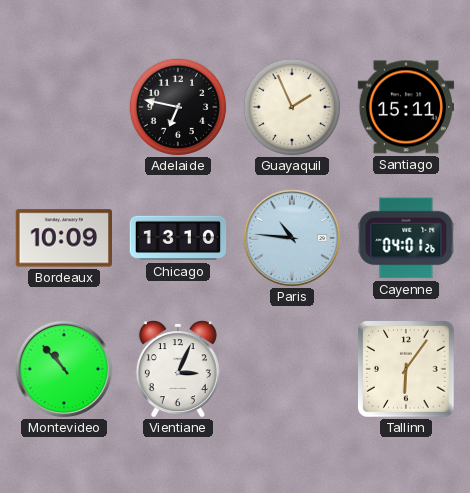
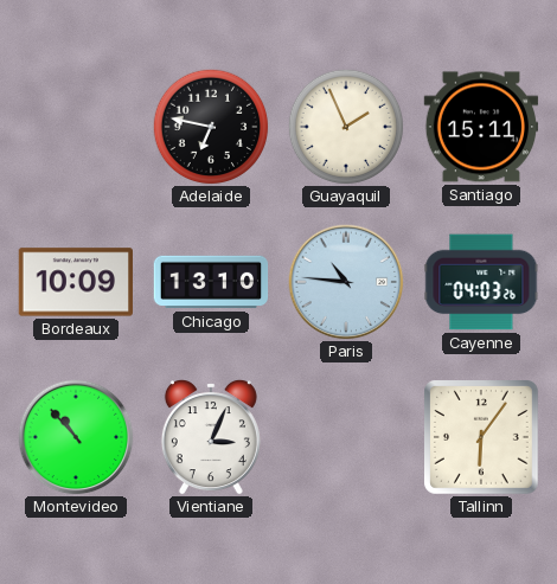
Cayenne: 04:01 -> 04:03
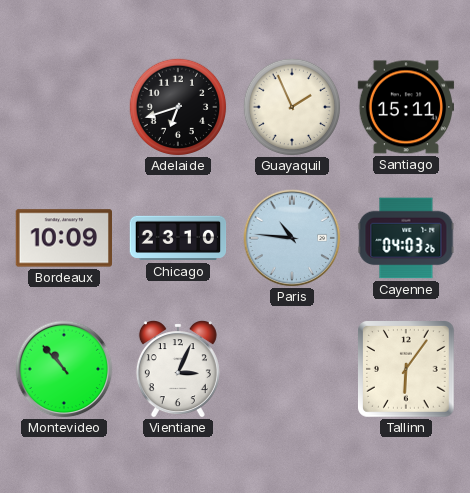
Adelaide: 6:47 -> 6:42
Chicago: 13:10 -> 23:10
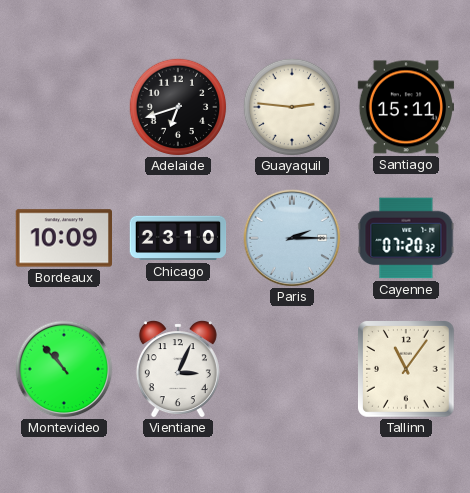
Guayaquil: 1:56 -> 2:46
Paris: 10:46 -> 2:15
Cayenne: 04:03 -> 07:20
Tallinn: 6:06 -> 11:06
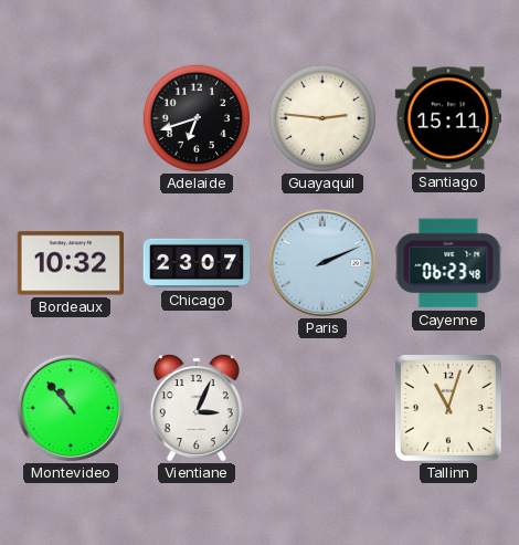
Bordeaux: 10:09 -> 10:32
Chicago: 23:10 -> 23:07
Paris: 2:15 -> 2:11
Cayenne: 07:20 -> 06:23
Tallinn: 11:06 -> 11:03
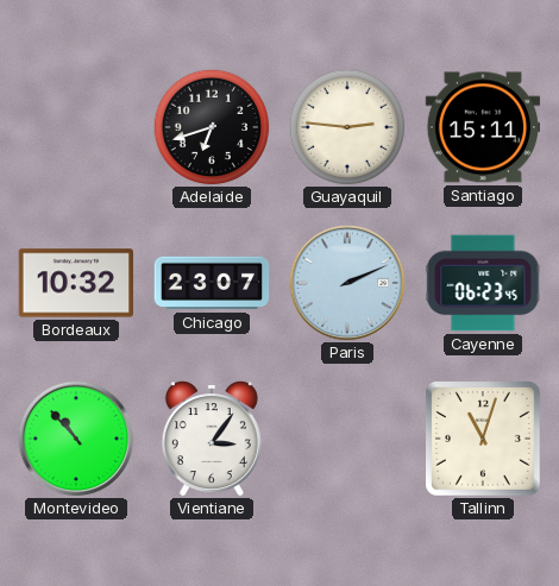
Cayenne: 06:23:48 -> 06:23:45
Vientiane: 3:04 -> 3:06
